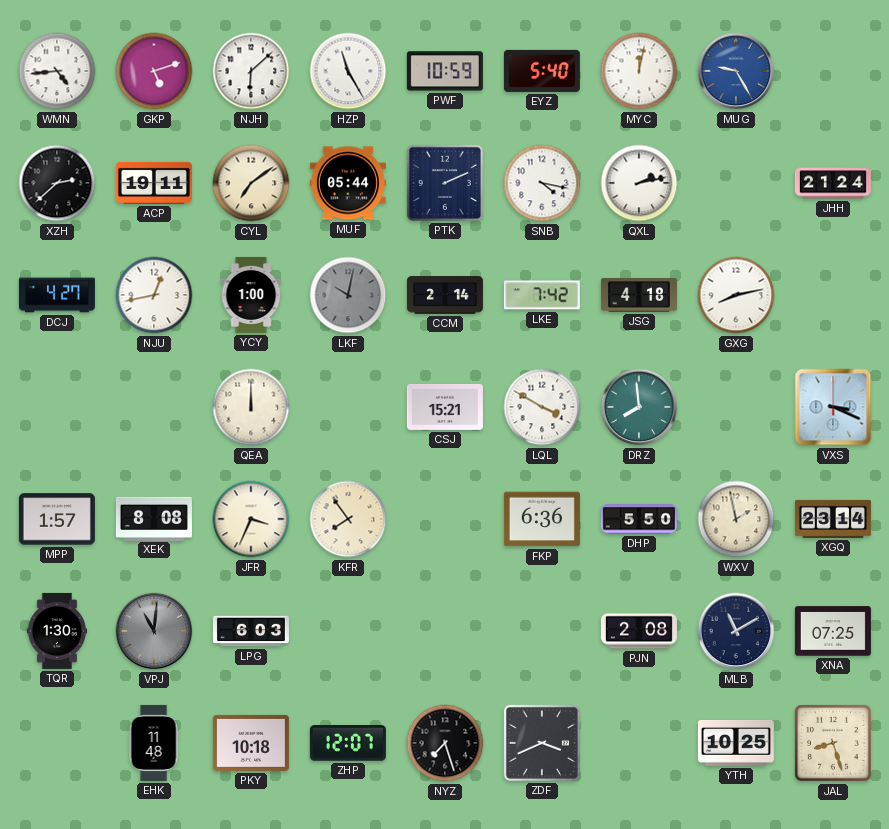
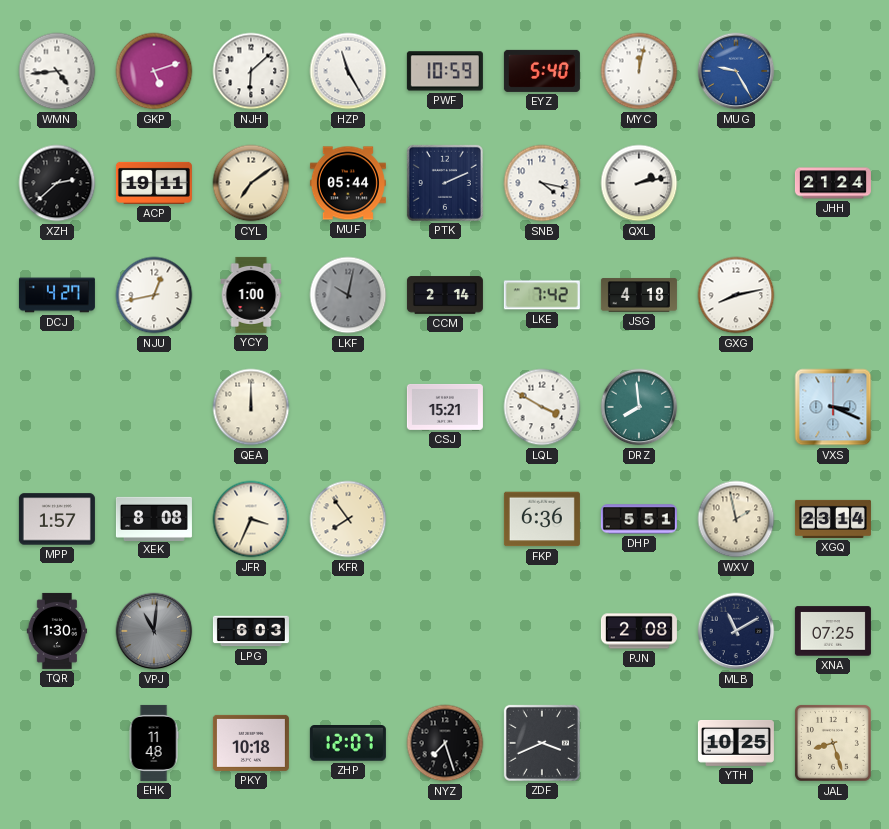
DHP: 5:50 -> 5:51
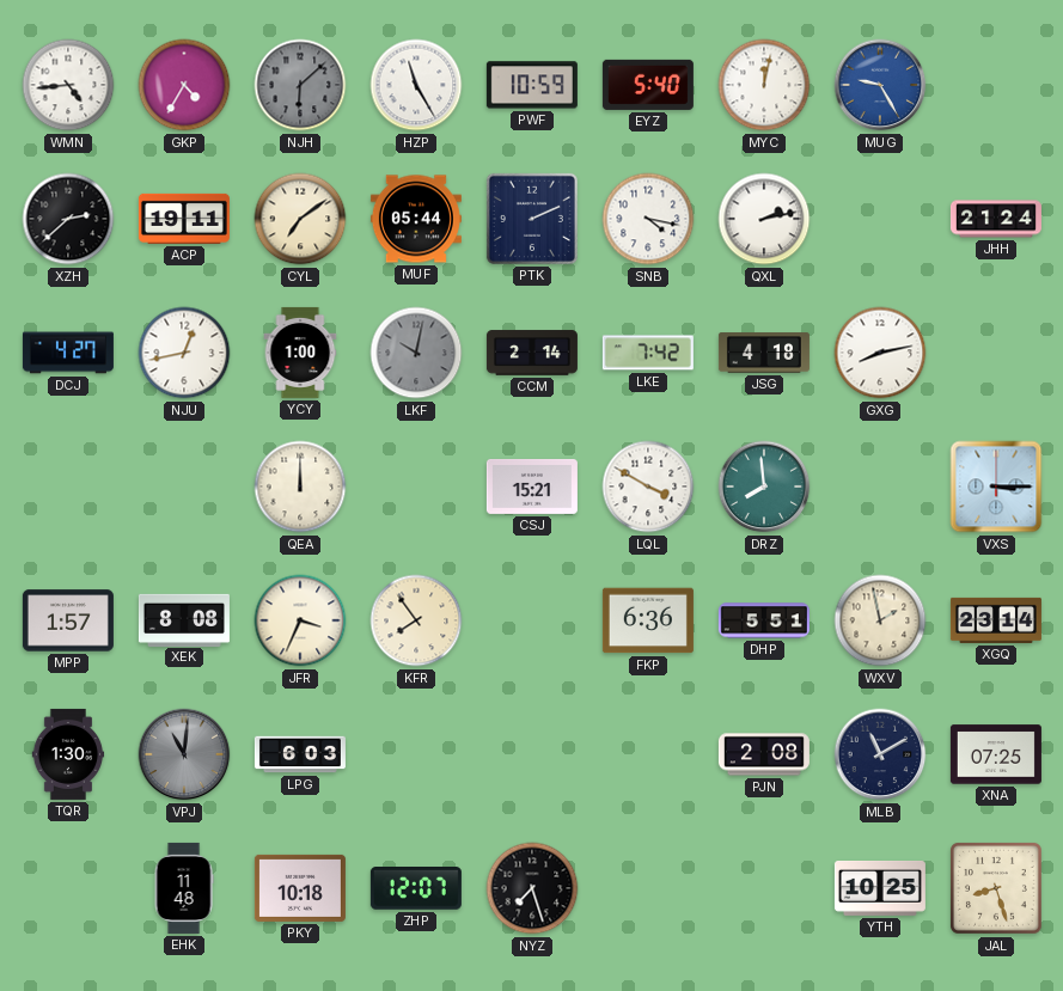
GKP: 5:12 -> 4:35
NJH dial: white -> grey
VXS: 3:19 -> 3:15
ZDF: 3:41 -> none
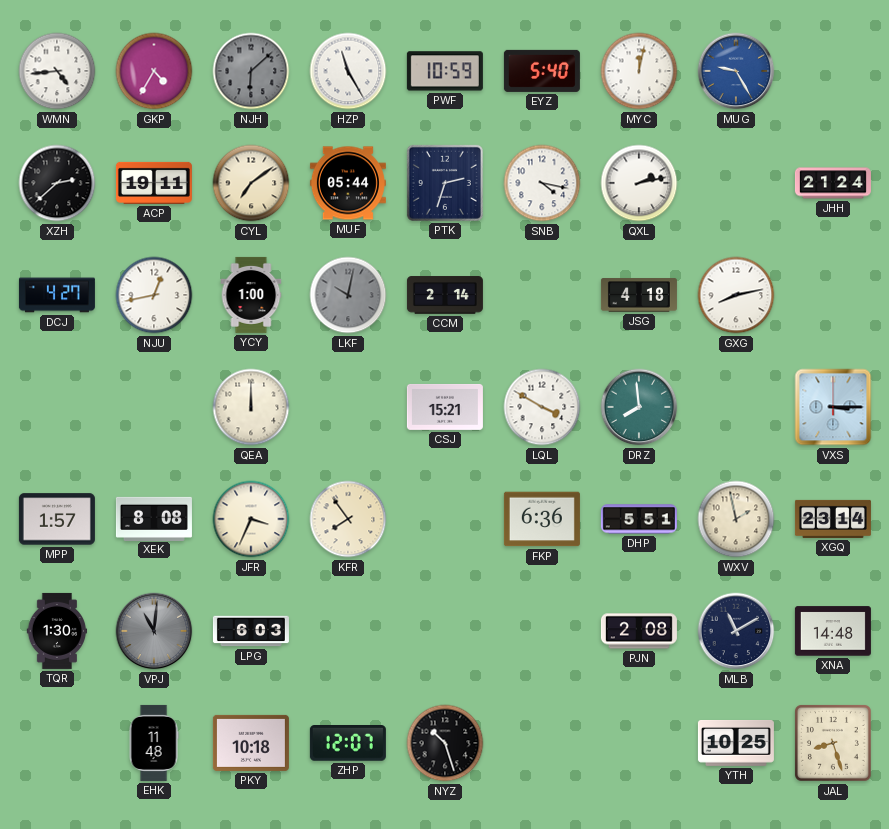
PTK: 2:11 -> 2:33
LKE: 7:42 -> none
XNA: 07:25 -> 14:48
NYZ: 7:27 -> 10:27
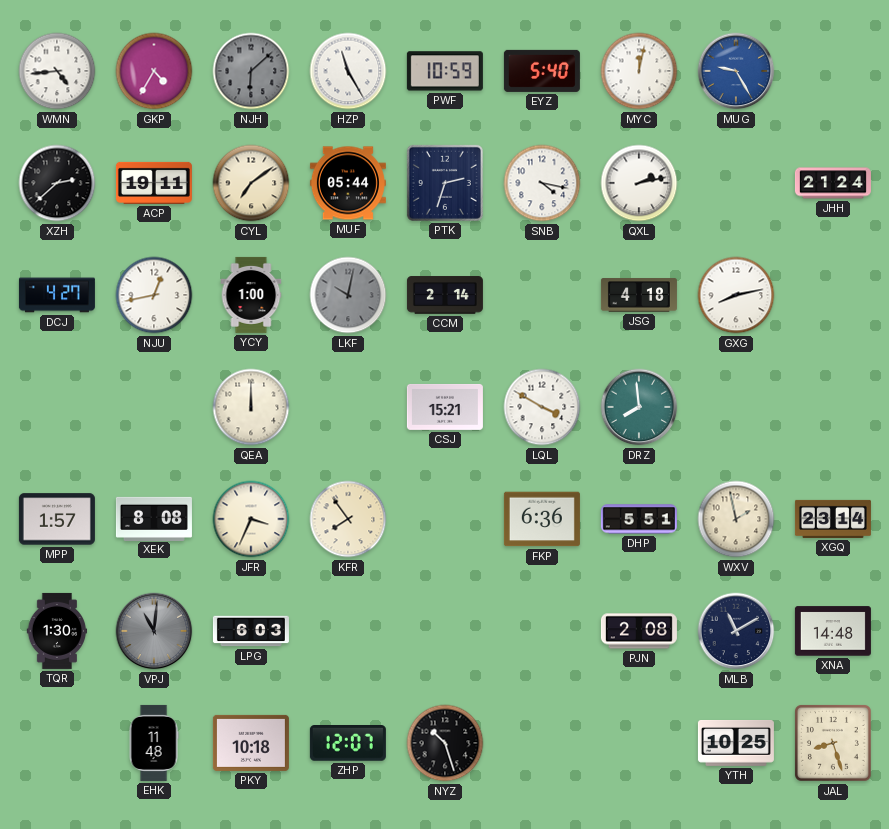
VXS: 3:15 -> none
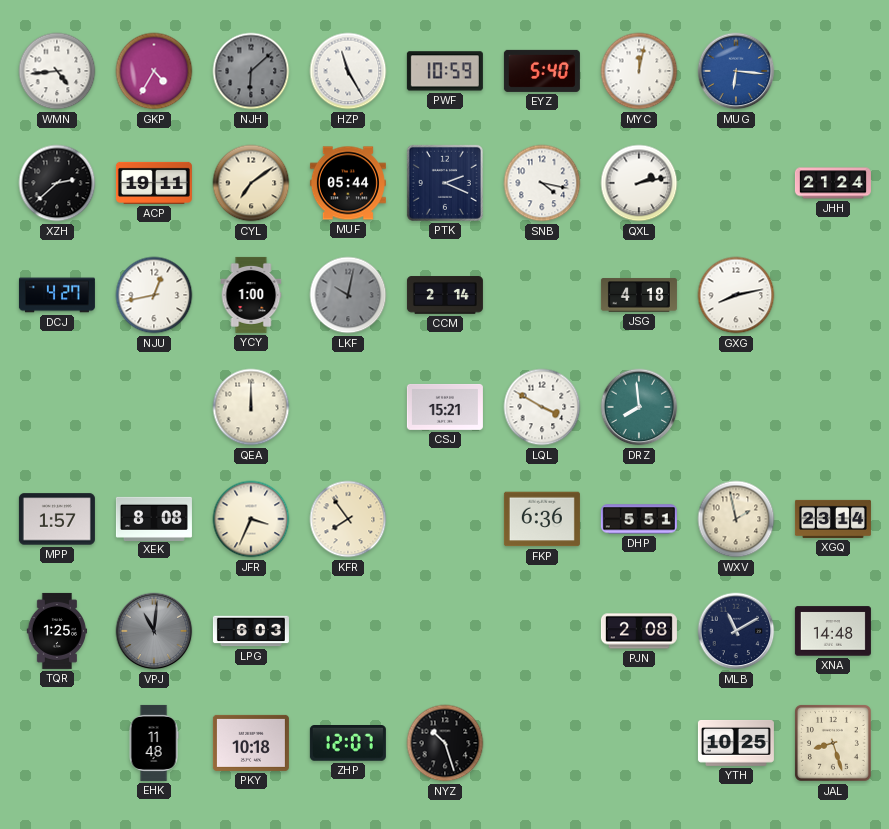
MUG: 9:25 -> 6:16
PTK: 2:33 -> 2:19
TQR: 1:30 -> 1:25
